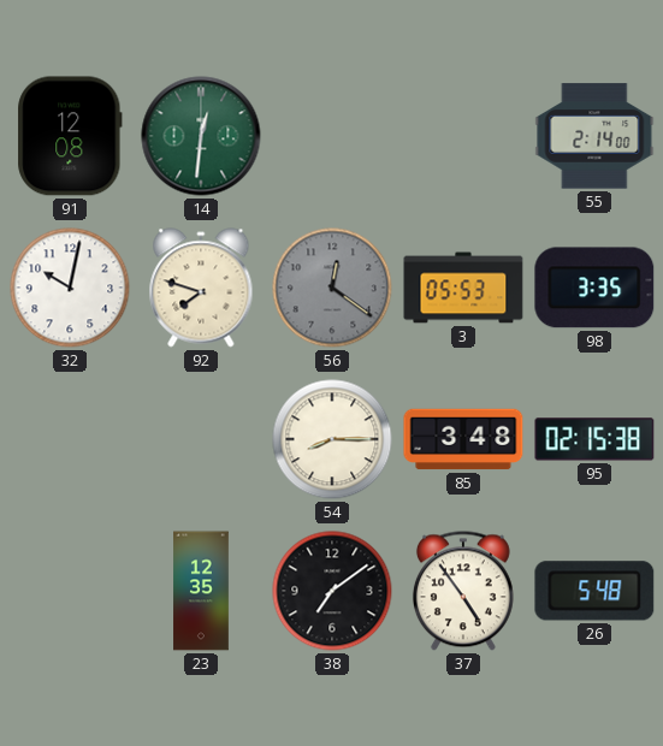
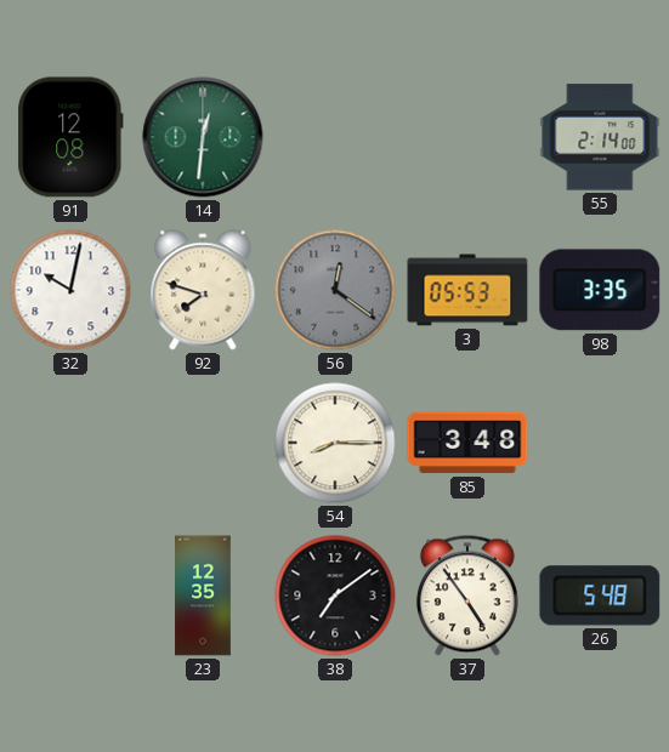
95: 02:15 -> none
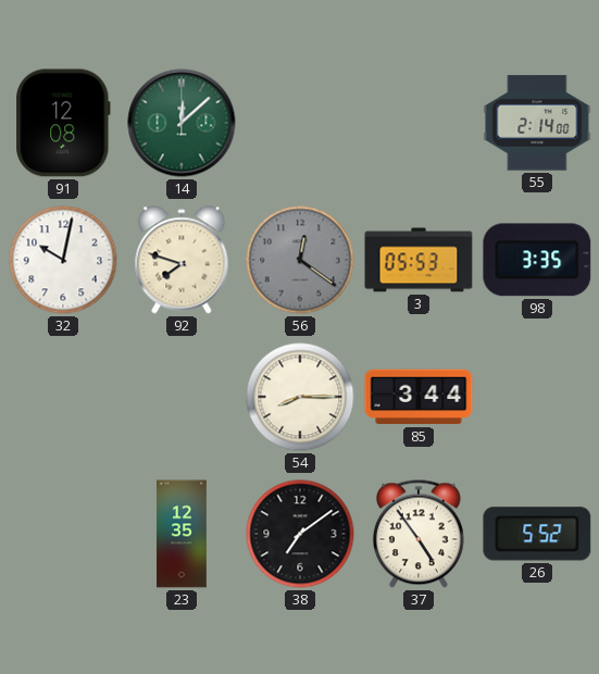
14: 12:31 -> 12:08
85: 3:48 -> 3:44
26: 5:48 -> 5:52
